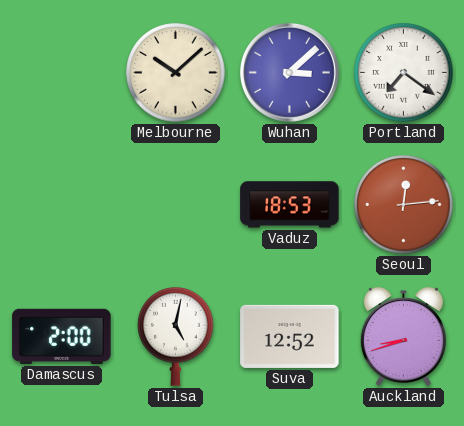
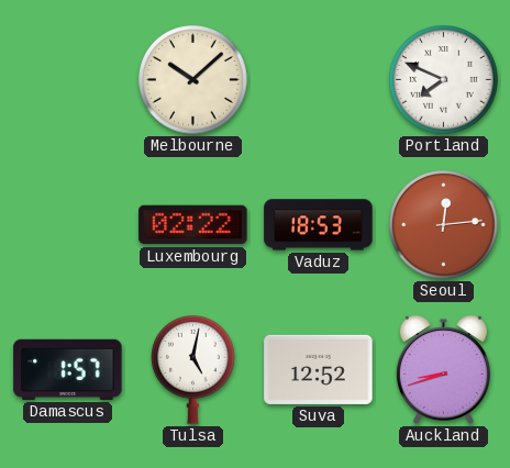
Wuhan: 3:08 -> none
Portland: 7:21 -> 7:49
Luxembourg: none -> 02:22
Damascus: 2:00 -> 1:57
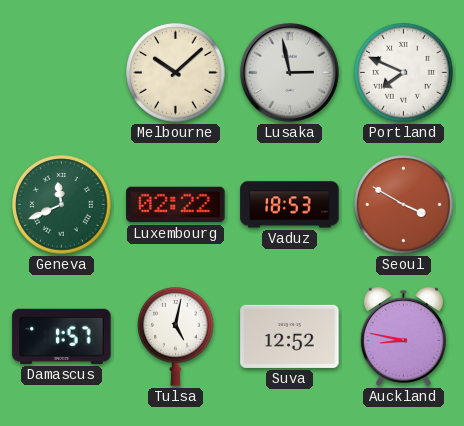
Lusaka: none -> 2:58
Geneva: none -> 11:41
Seoul: 12:14 -> 3:50
Auckland: 8:42 -> 8:47
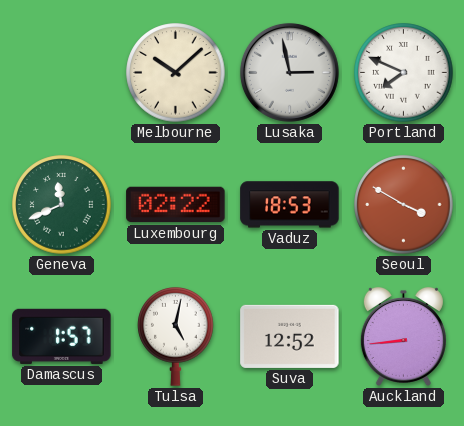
Auckland: 8:47 -> 8:44
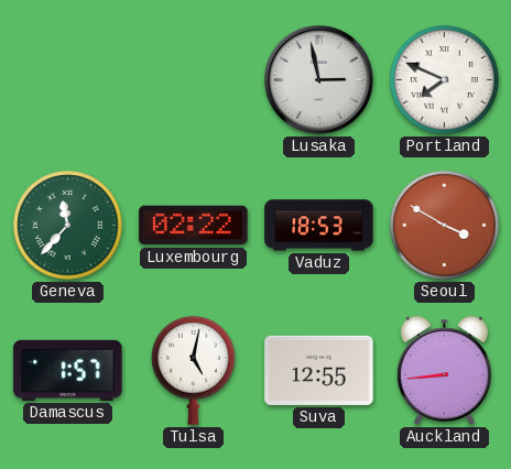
Melbourne: 10:08 -> none
Geneva: 11:41 -> 11:37
Suva: 12:52 -> 12:55
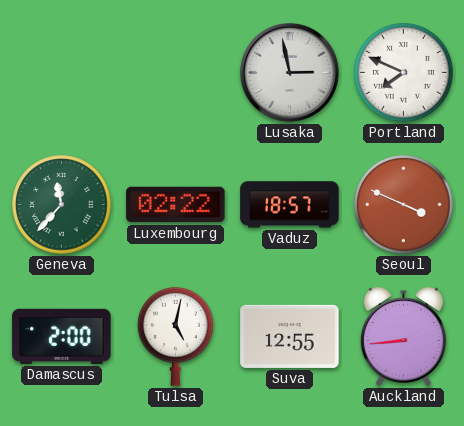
Vaduz: 18:53 -> 18:57
Seoul: 3:50 -> 3:49
Damascus: 1:57 -> 2:00
